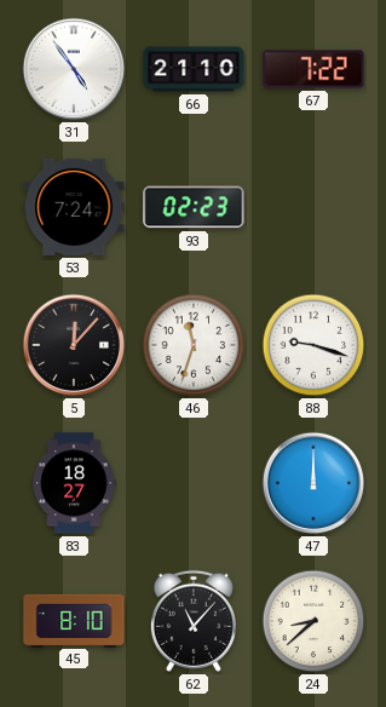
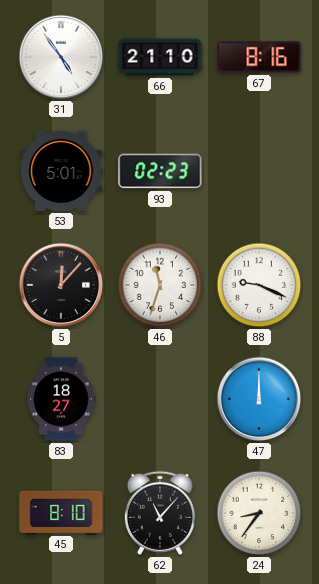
67: 7:22 -> 8:16
53: 7:24 -> 5:01
88: 9:18 -> 9:19
24: 8:38 -> 8:36
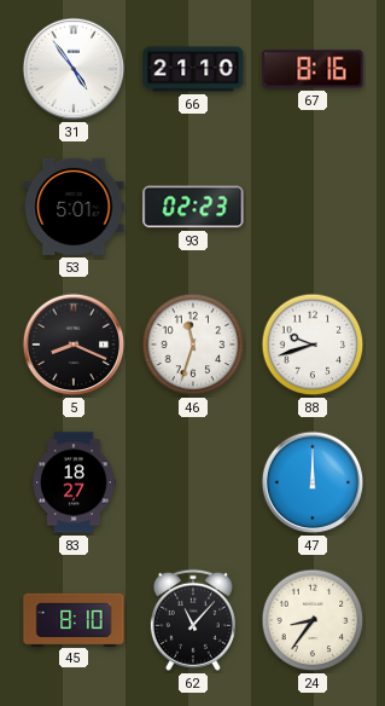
5: 12:07 -> 8:19
88: 9:19 -> 9:42
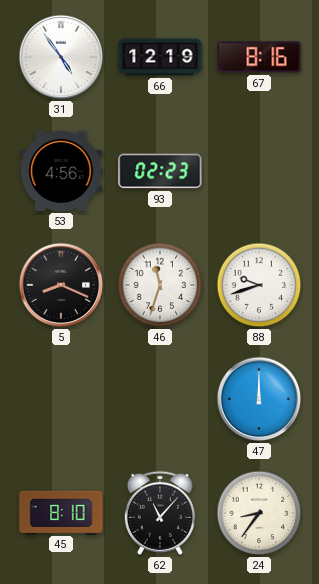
66: 21:10 -> 12:19
53: 5:01 -> 4:56
83: 18:27 -> none
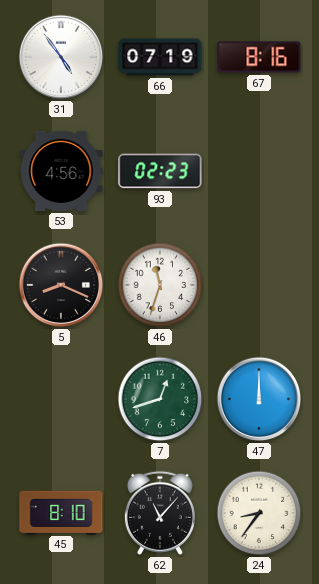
66: 12:19 -> 07:19
88: 9:42 -> none
7: none -> 12:42
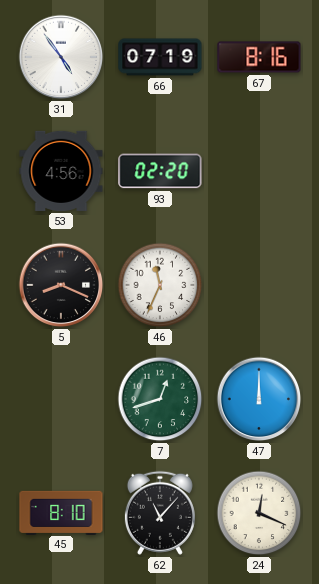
93: 02:23 -> 02:20
46: 11:33 -> 11:34
24: 8:36 -> 12:19
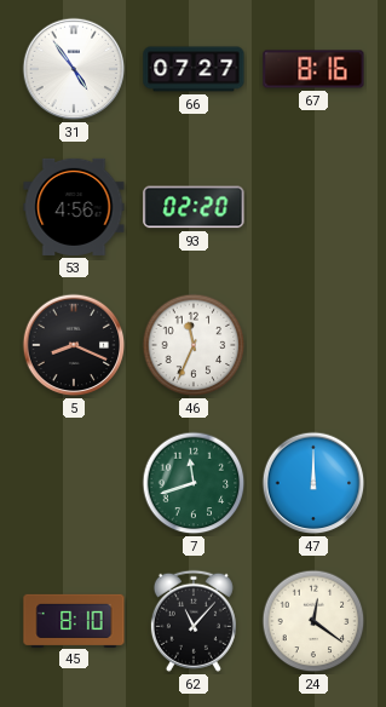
66: 07:19 -> 07:27
7: 12:42 -> 11:42
24: 12:19 -> 12:21
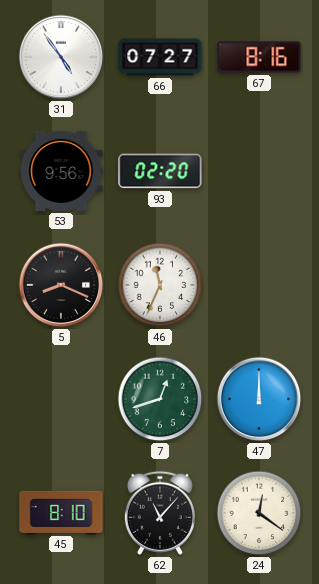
53: 4:56 -> 9:56
7: 11:42 -> 12:42
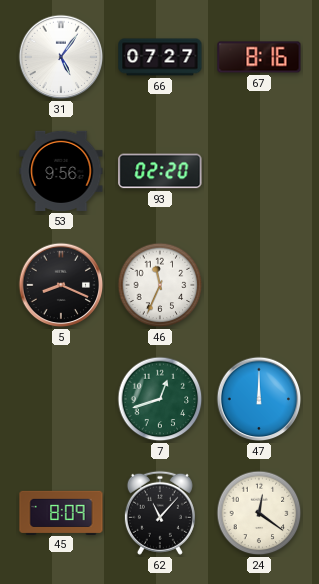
31: 4:54 -> 5:06
45: 8:10 -> 8:09
